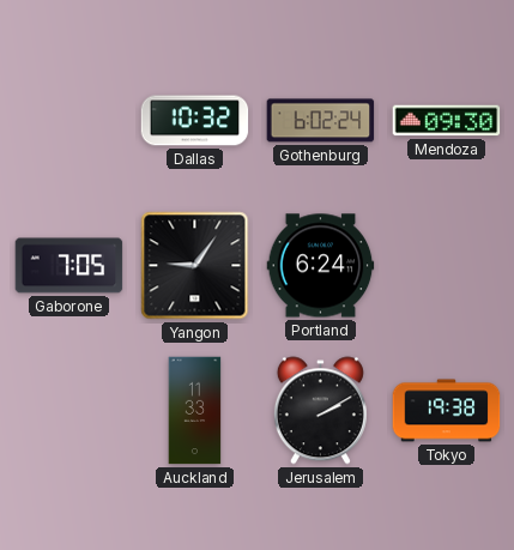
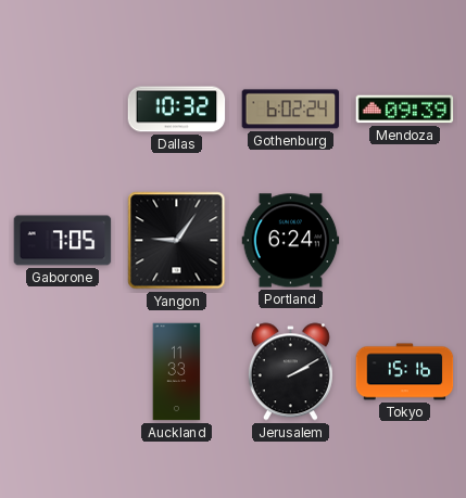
Mendoza: 09:30 -> 09:39
Tokyo: 19:38 -> 15:16
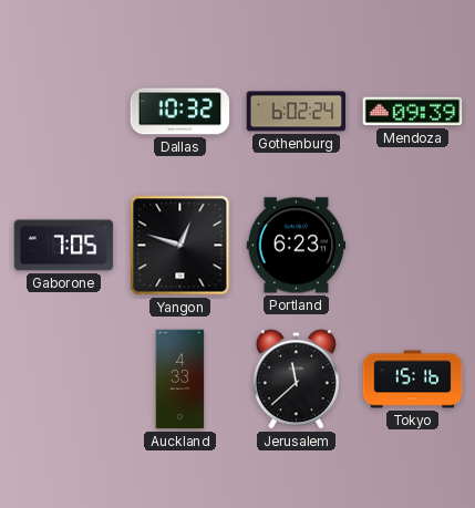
Yangon: 9:06 -> 12:48
Portland: 6:24 -> 6:23
Auckland: 11:33 -> 4:33
Jerusalem: 2:10 -> 11:38
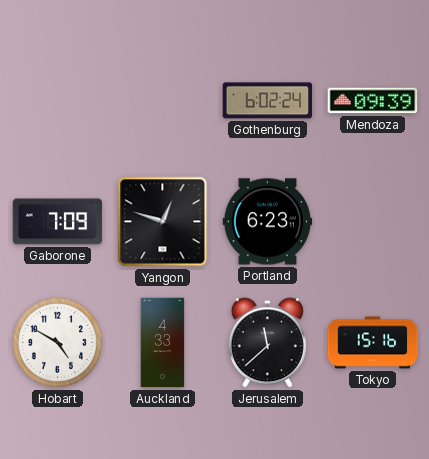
Dallas: 10:32 -> none
Gaborone: 7:05 -> 7:09
Hobart: none -> 4:50
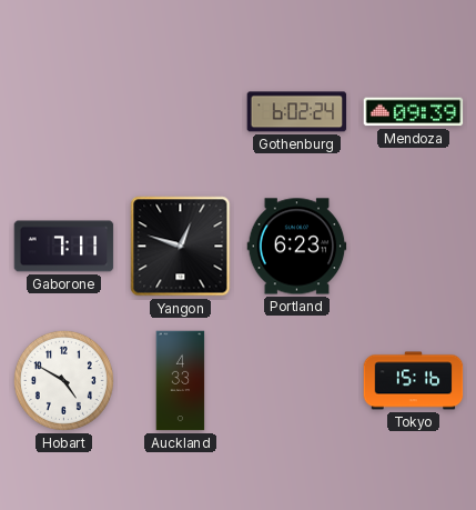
Gaborone: 7:09 -> 7:11
Jerusalem: 11:38 -> none
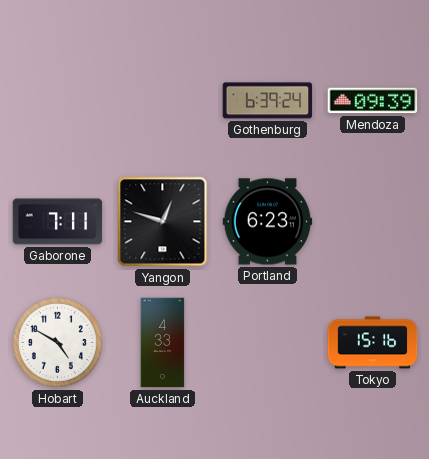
Gothenburg: 6:02 -> 6:39
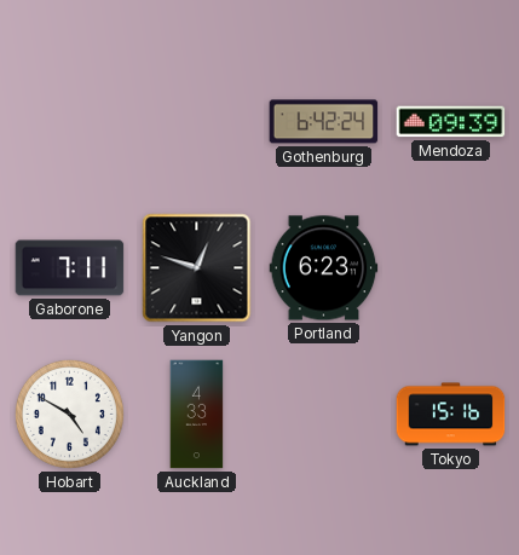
Gothenburg: 6:39 -> 6:42
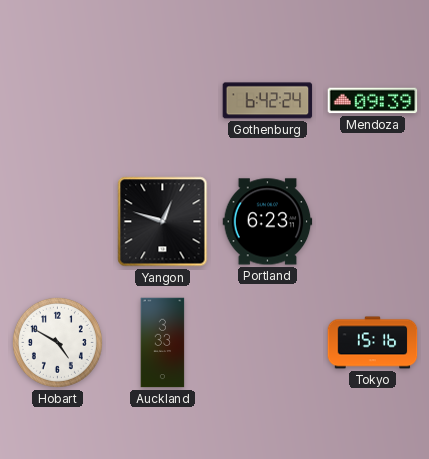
Gaborone: 7:11 -> none
Auckland: 4:33 -> 3:33
